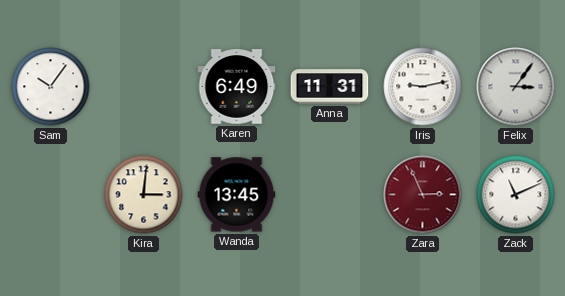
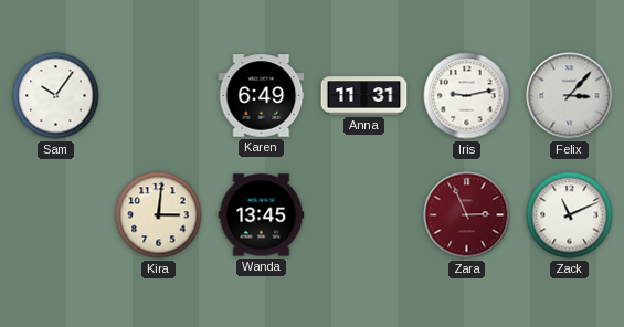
Felix: 3:06 -> 3:07
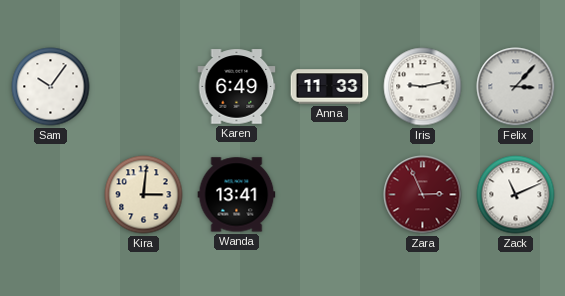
Anna: 11:31 -> 11:33
Wanda: 13:45 -> 13:41
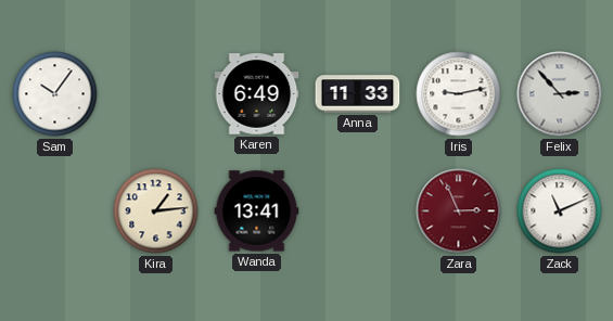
Felix: 3:07 -> 2:53
Kira: 3:01 -> 1:14
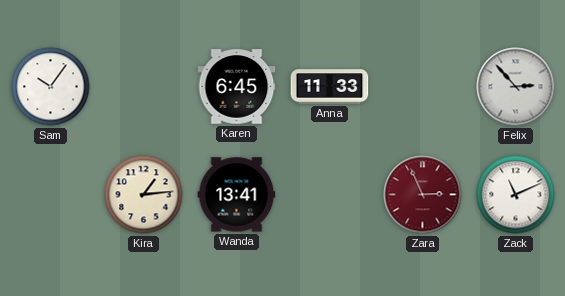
Karen: 6:49 -> 6:45
Iris: 9:13 -> none
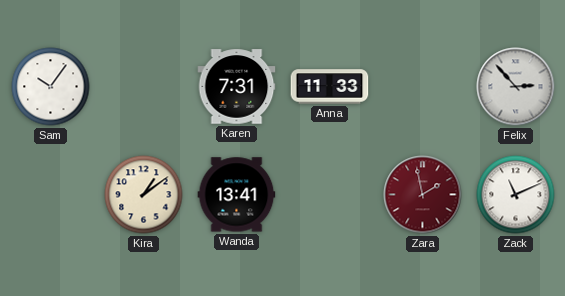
Karen: 6:45 -> 7:31
Kira: 1:14 -> 1:09
Zara: 2:56 -> 1:58
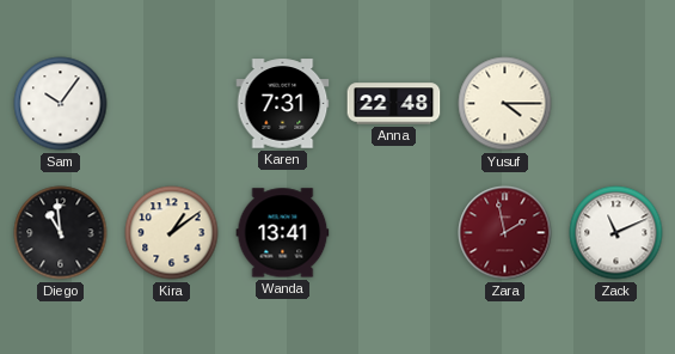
Anna: 11:33 -> 22:48
Yusuf: none -> 4:15
Felix: 2:53 -> none
Diego: none -> 10:59
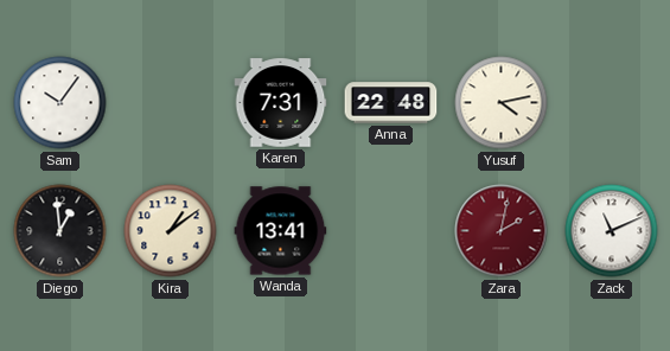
Yusuf: 4:15 -> 4:13
Diego: 10:59 -> 12:59
Zara: 1:58 -> 2:02
